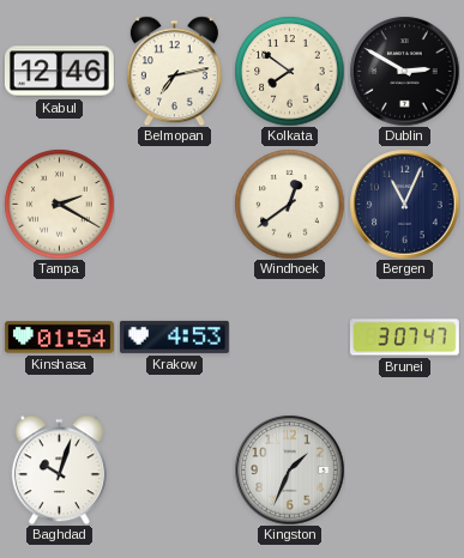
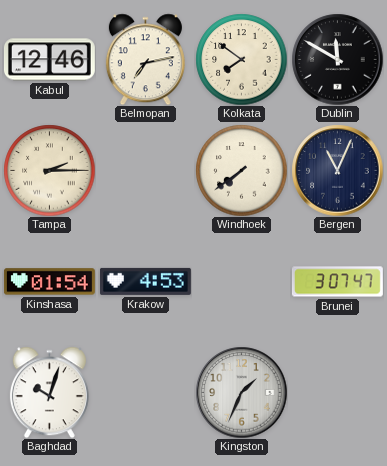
Dublin: 2:50 -> 11:50
Tampa: 2:20 -> 2:15
Windhoek: 12:39 -> 7:39
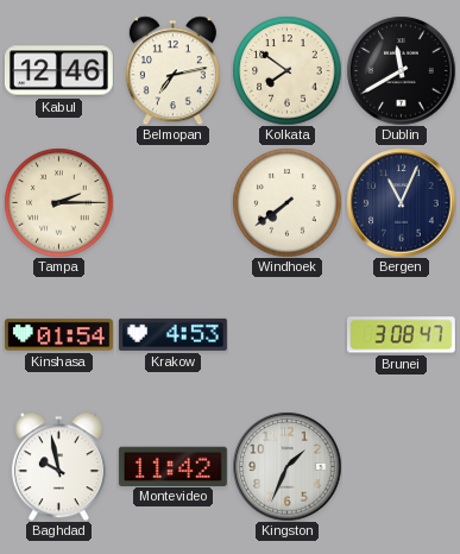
Dublin: 11:50 -> 11:40
Brunei: 3:07 -> 3:08
Baghdad: 10:03 -> 9:58
Montevideo: none -> 11:42
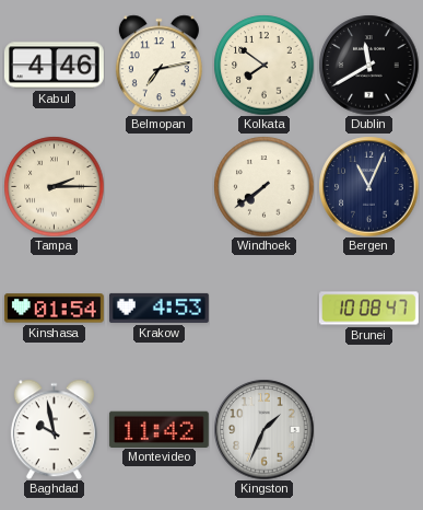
Kabul: 12:46 -> 4:46
Brunei: 3:08 -> 10:08
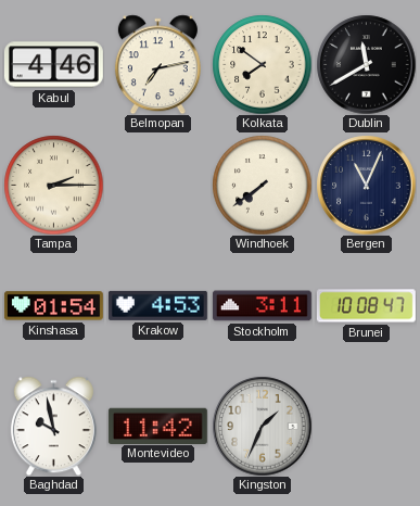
Stockholm: none -> 3:11
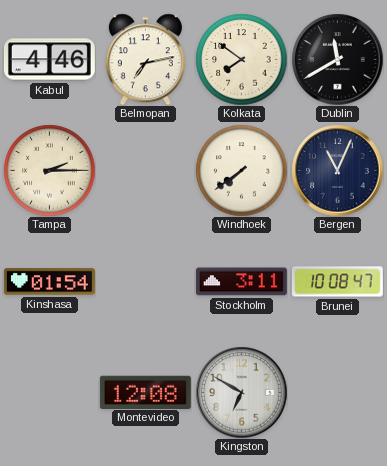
Krakow: 4:53 -> none
Baghdad: 9:58 -> none
Montevideo: 11:42 -> 12:08
Kingston: 1:34 -> 6:50
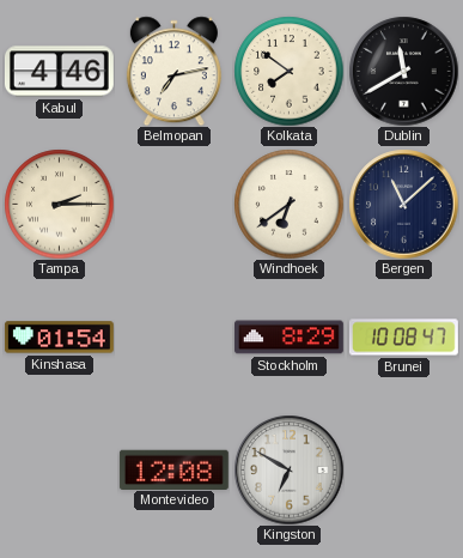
Windhoek: 7:39 -> 6:39
Bergen: 11:04 -> 11:08
Stockholm: 3:11 -> 8:29
